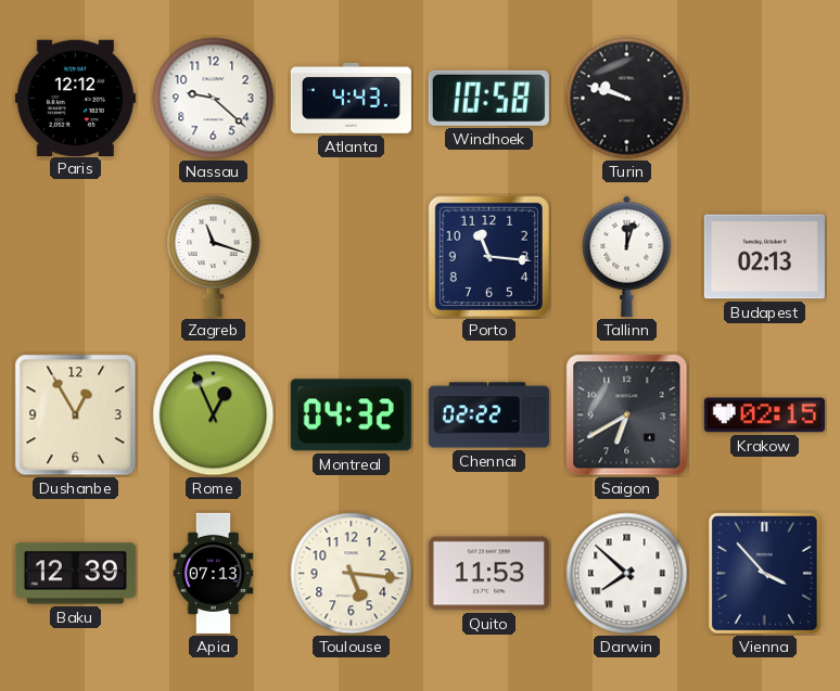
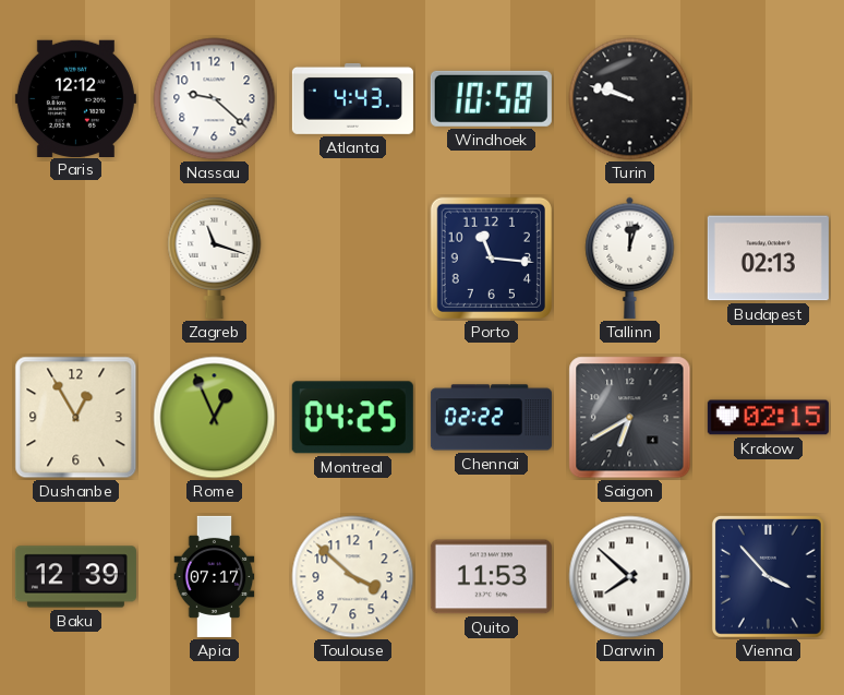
Montreal: 04:32 -> 04:25
Apia: 07:13 -> 07:17
Toulouse: 5:16 -> 3:52
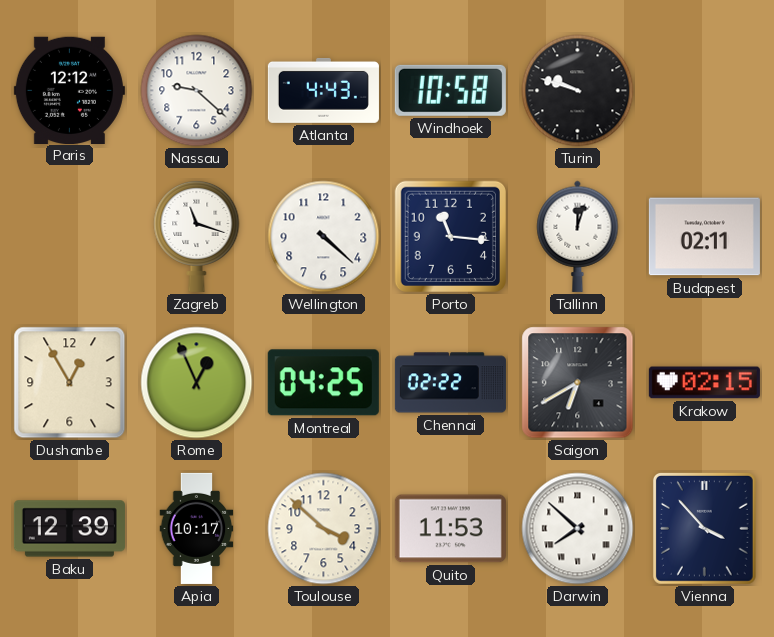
Wellington: none -> 4:22
Budapest: 02:13 -> 02:11
Apia: 07:17 -> 10:17
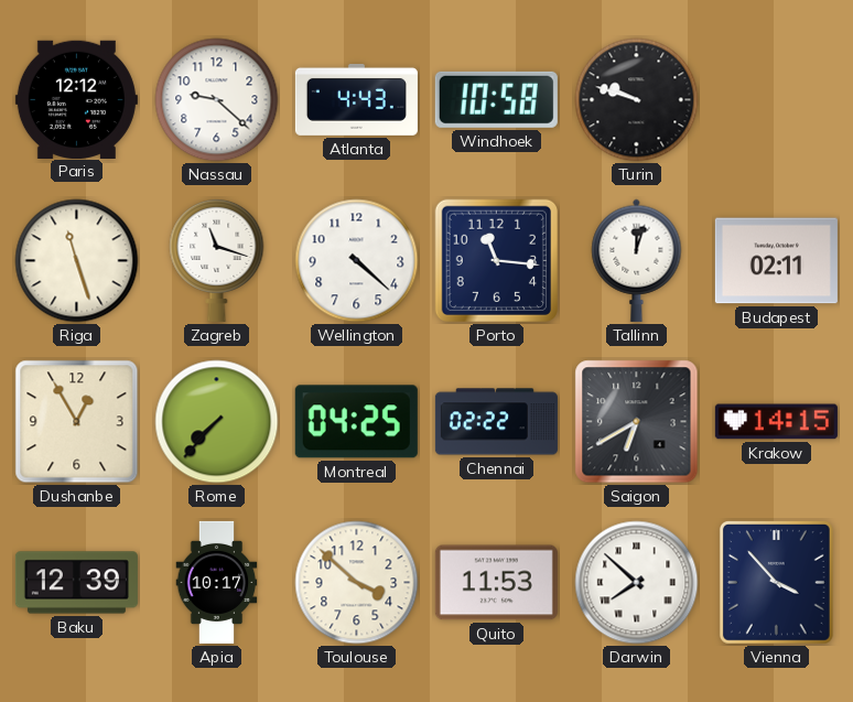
Riga: none -> 11:27
Rome: 12:56 -> 7:37
Krakow: 02:15 -> 14:15
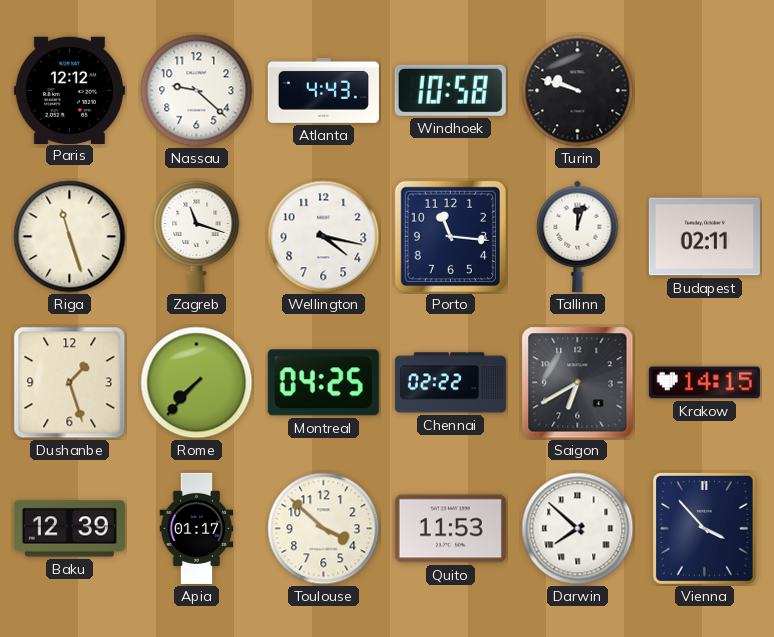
Wellington: 4:22 -> 4:17
Dushanbe: 12:55 -> 1:27
Apia: 10:17 -> 01:17
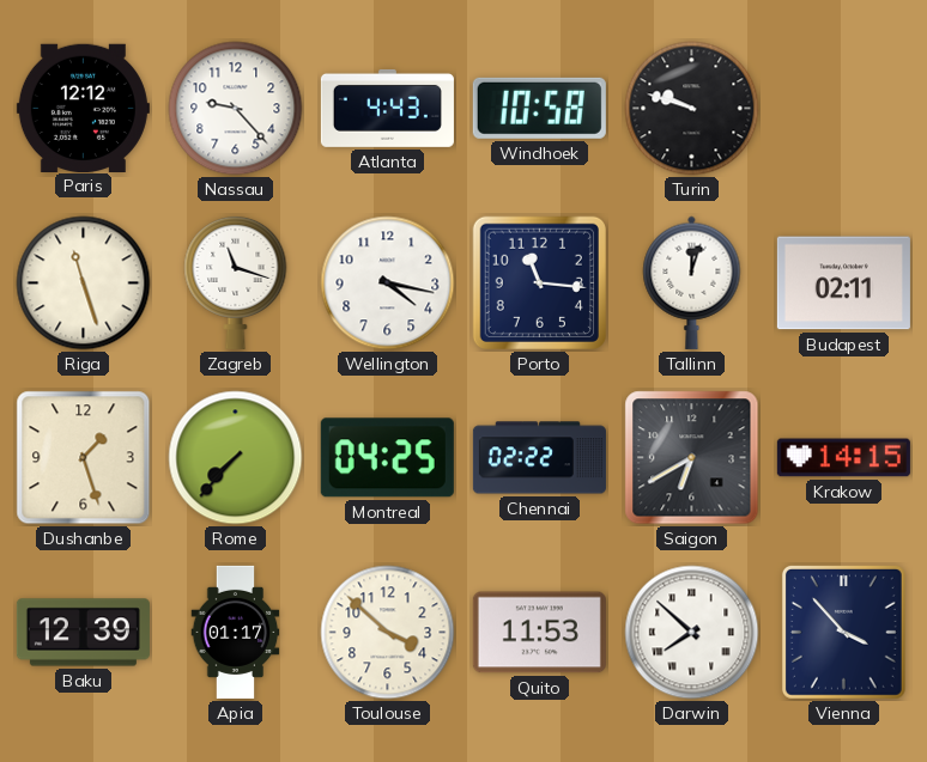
Nassau: 9:22 -> 9:23
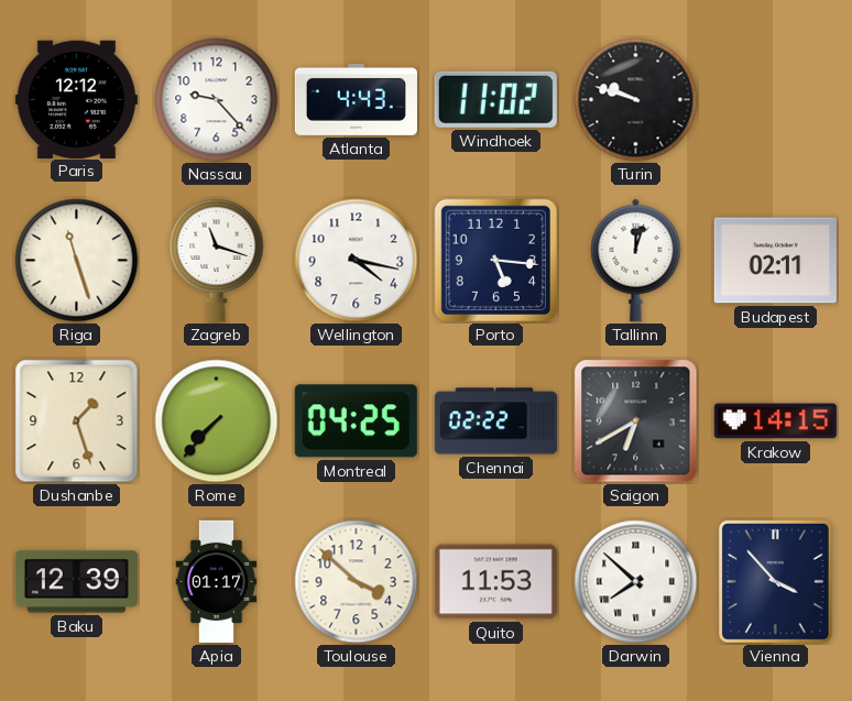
Windhoek: 10:58 -> 11:02
Porto: 11:16 -> 5:16
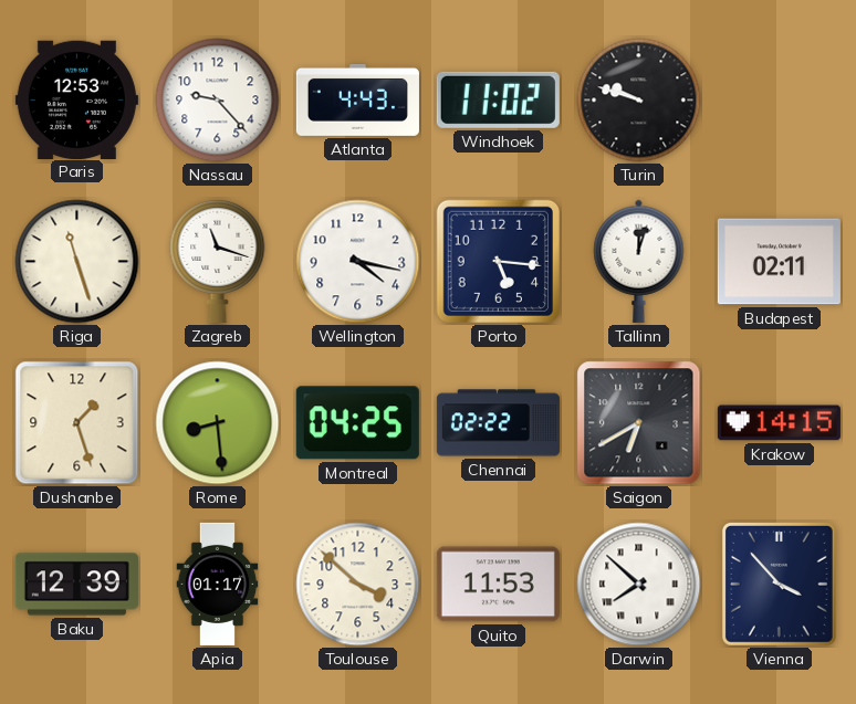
Paris: 12:12 -> 12:53
Rome: 7:37 -> 8:29
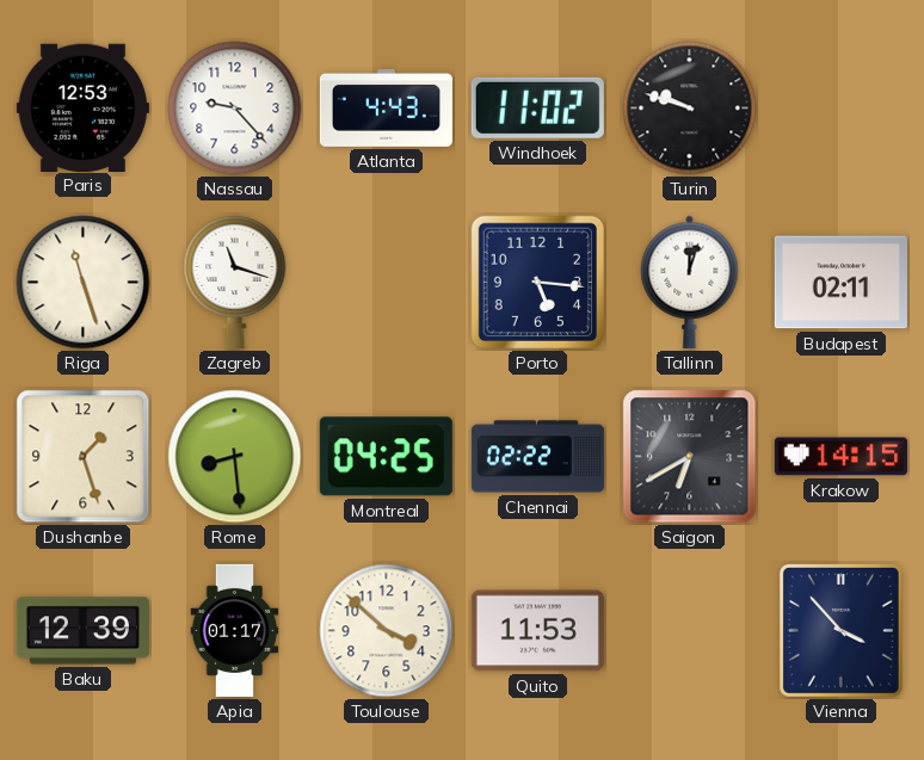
Wellington: 4:17 -> none
Darwin: 7:52 -> none
